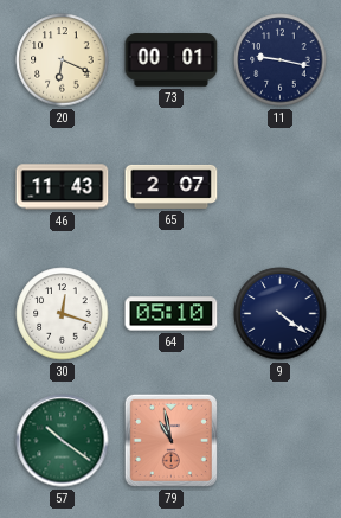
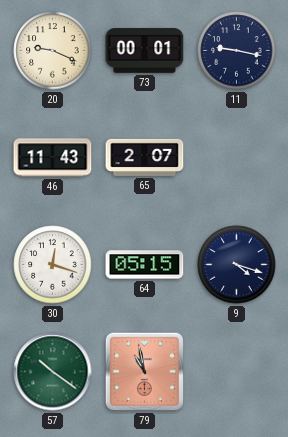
20: 6:19 -> 9:19
64: 05:10 -> 05:15
9: 4:21 -> 4:18
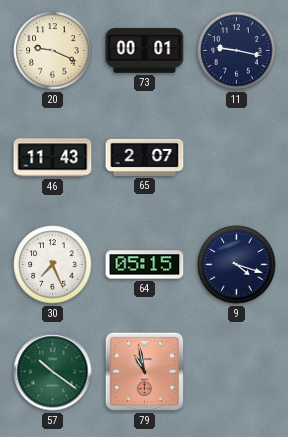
30: 12:18 -> 7:26
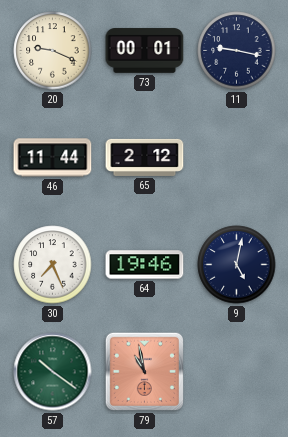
46: 11:43 -> 11:44
65: 2:07 -> 2:12
64: 05:15 -> 19:46
9: 4:18 -> 5:02
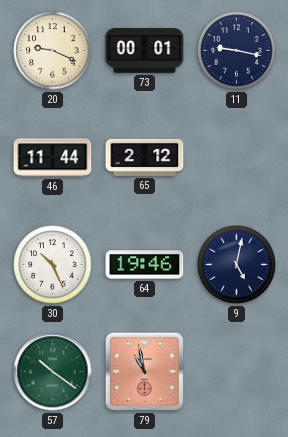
30: 7:26 -> 10:26
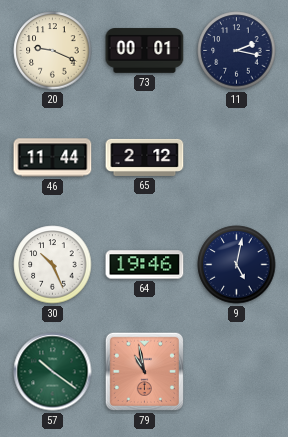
11: 9:17 -> 2:17
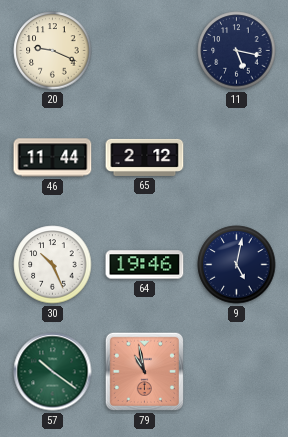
73: 00:01 -> none
11: 2:17 -> 5:17
